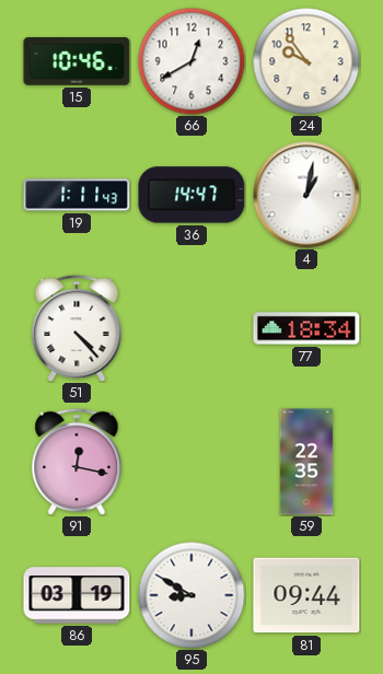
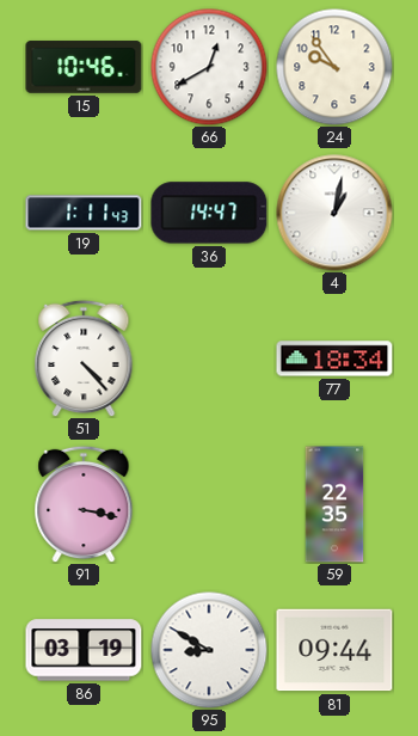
91: 12:17 -> 3:17
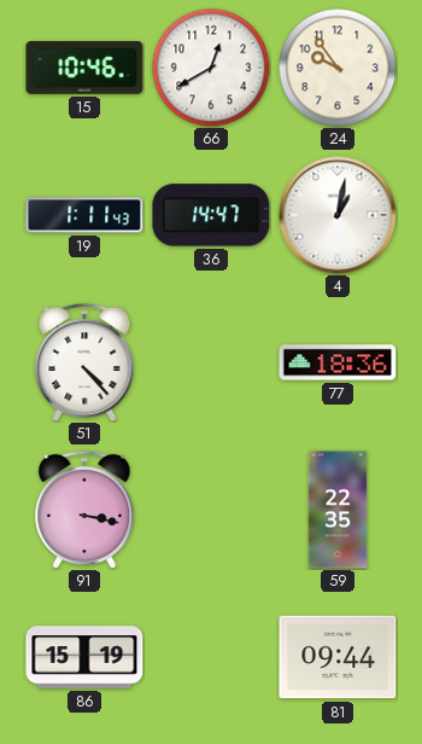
77: 18:34 -> 18:36
86: 03:19 -> 15:19
95: 8:50 -> none
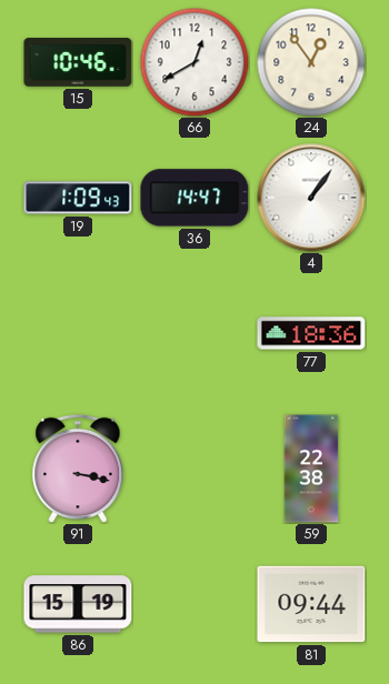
24: 9:54 -> 12:54
19: 1:11 -> 1:09
4: 1:02 -> 1:06
51: 4:23 -> none
59: 22:35 -> 22:38
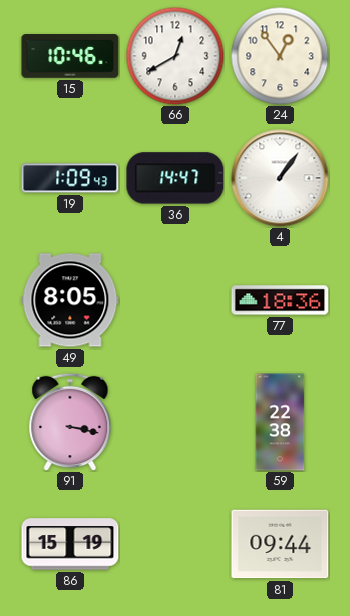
49: none -> 8:05
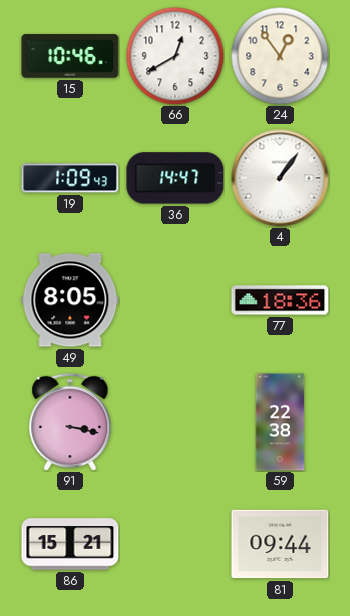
86: 15:19 -> 15:21
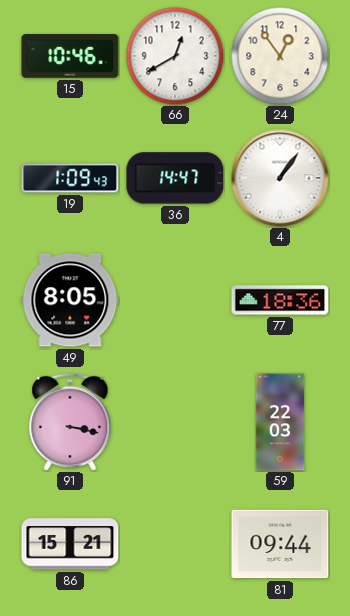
59: 22:38 -> 22:03
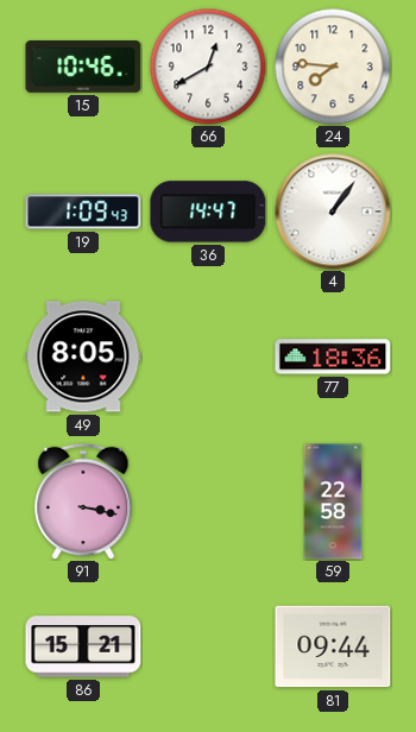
24: 12:54 -> 7:46
59: 22:03 -> 22:58
